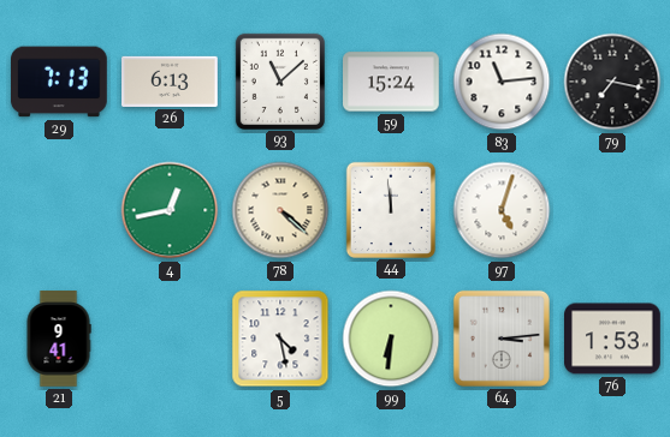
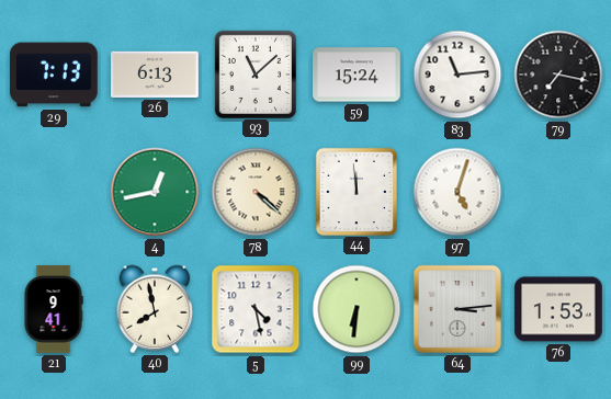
40: none -> 7:58
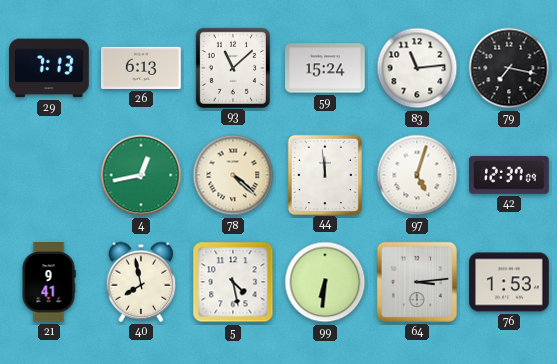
42: none -> 12:37
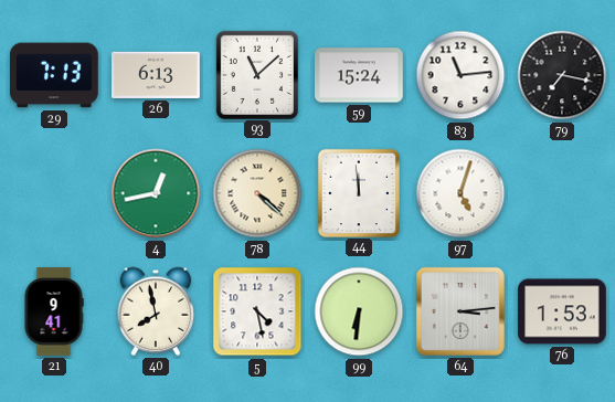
42: 12:37 -> none
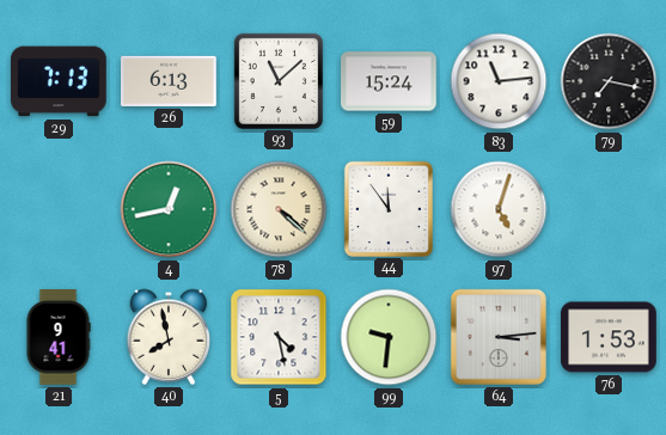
44: 11:59 -> 11:54
99: 6:31 -> 9:31
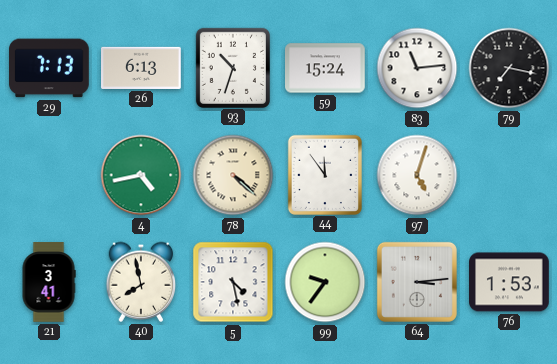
93: 11:08 -> 10:33
4: 12:43 -> 4:43
21: 9:41 -> 3:41
99: 9:31 -> 9:36
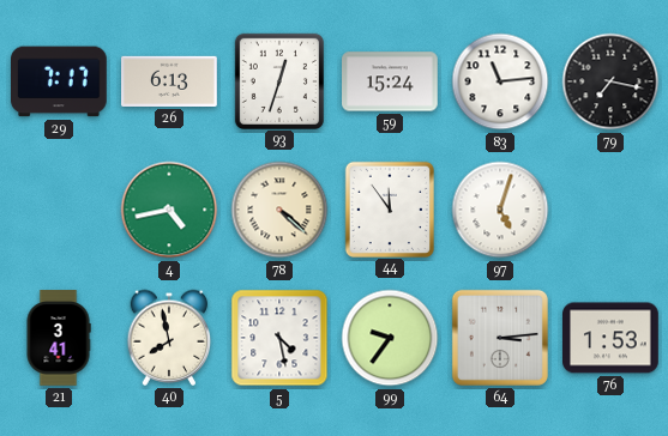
29: 7:13 -> 7:17
93: 10:33 -> 12:33
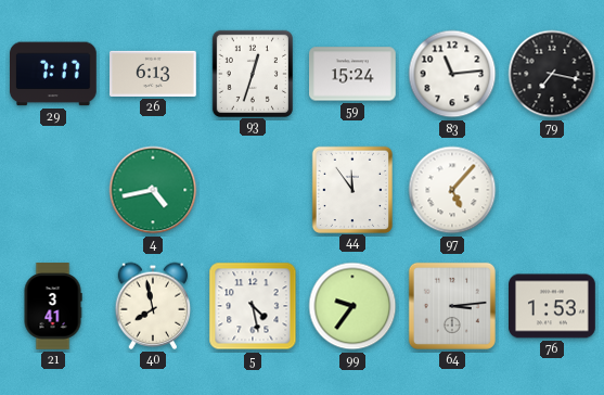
78: 4:22 -> none
97: 5:03 -> 5:07
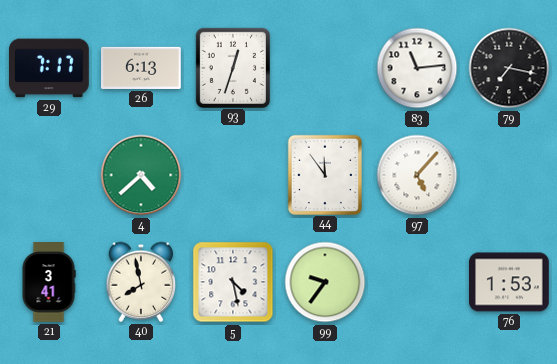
59: 15:24 -> none
4: 4:43 -> 4:38
64: 3:14 -> none
